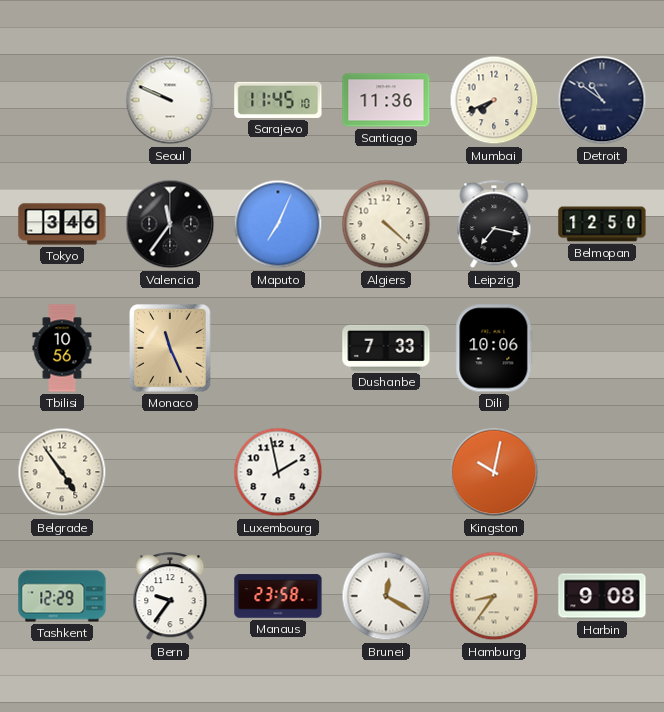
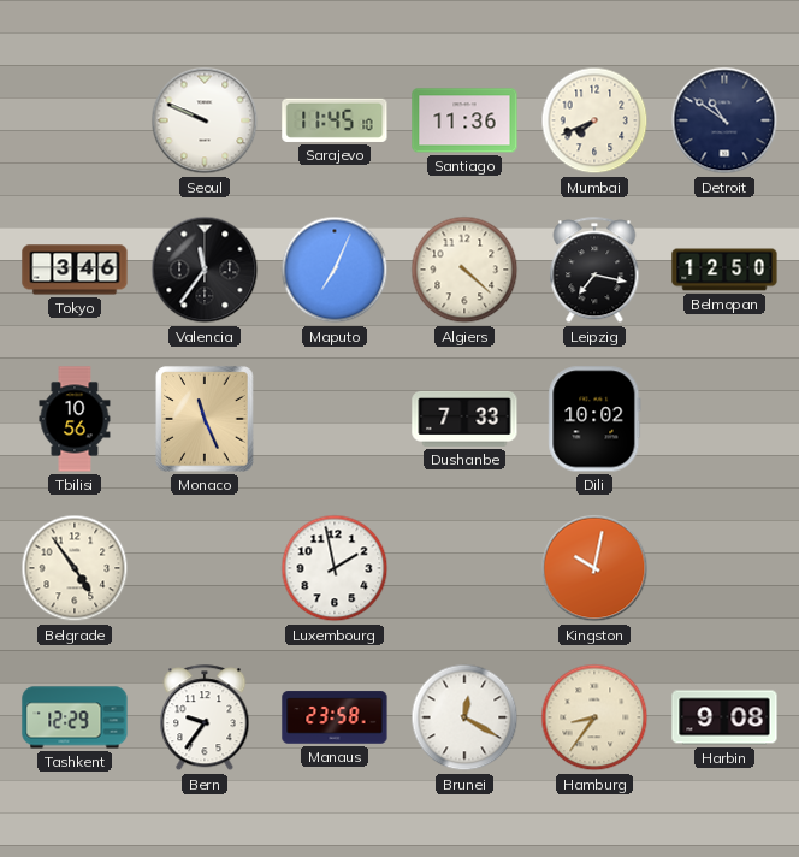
Dili: 10:06 -> 10:02
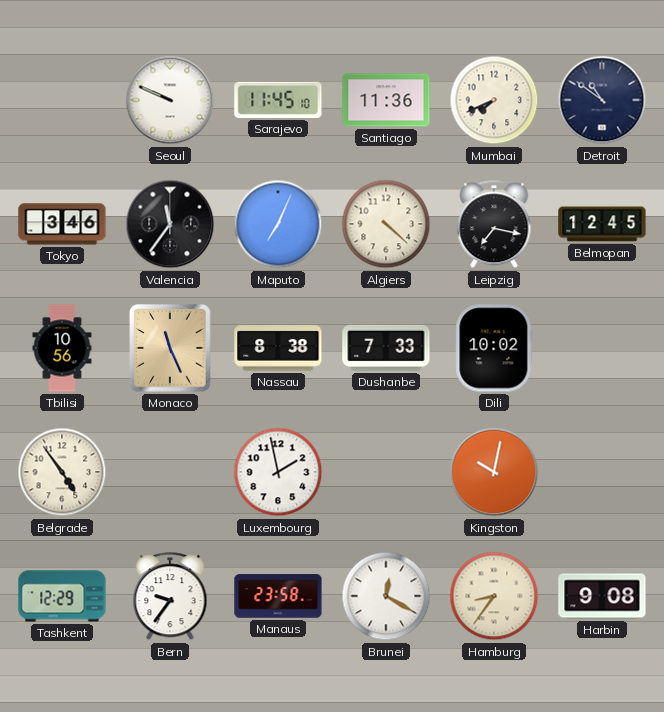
Belmopan: 12:50 -> 12:45
Nassau: none -> 8:38
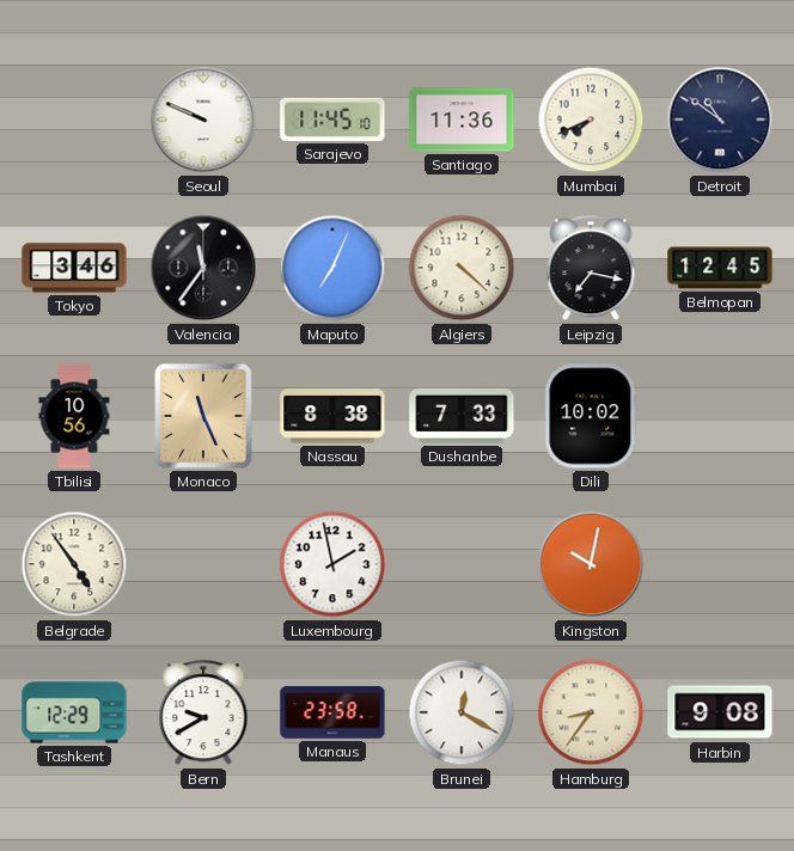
Bern: 9:36 -> 9:40
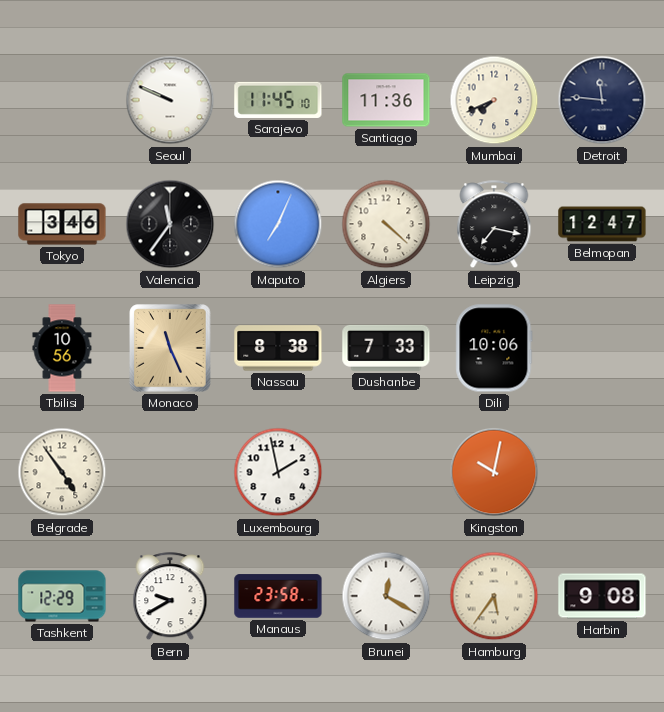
Detroit: 10:51 -> 11:46
Belmopan: 12:45 -> 12:47
Dili: 10:02 -> 10:06
Hamburg: 8:36 -> 5:36
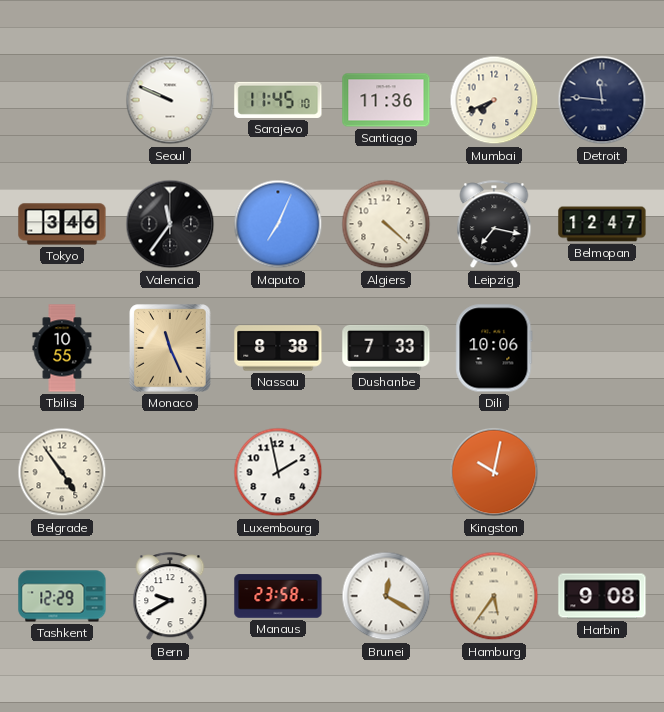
Tbilisi: 10:56 -> 10:55
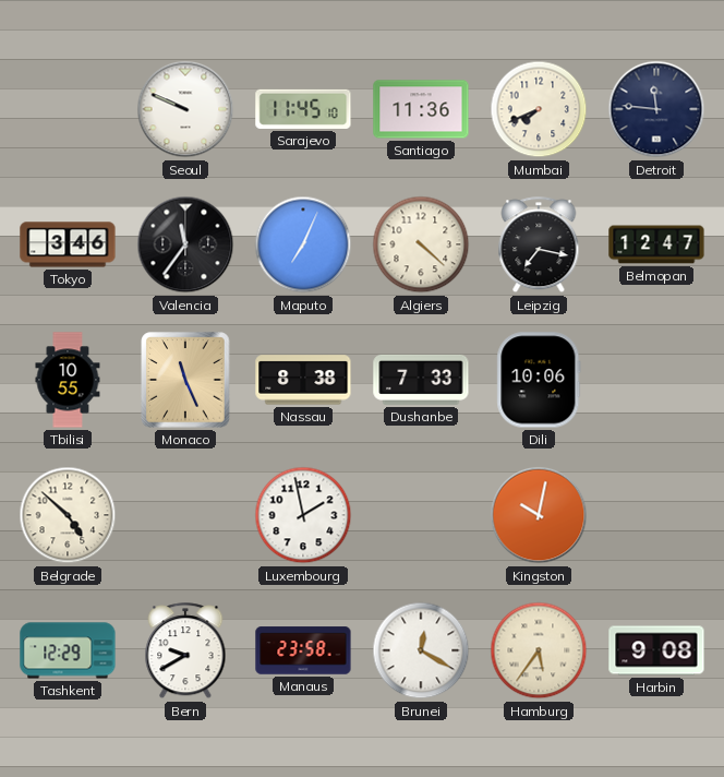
Belgrade: 4:54 -> 4:52
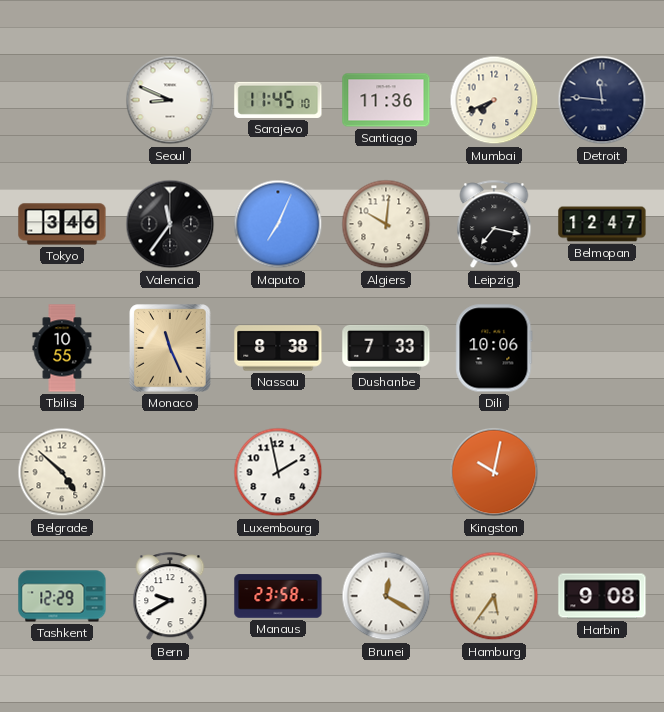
Seoul: 9:49 -> 8:49
Algiers: 4:22 -> 10:01
